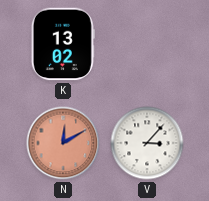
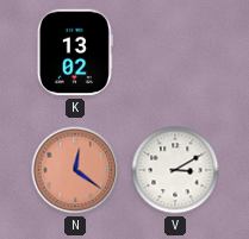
N: 12:10 -> 12:21
V: 3:07 -> 3:10
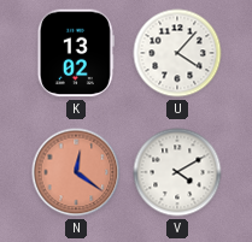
U: none -> 4:07
V: 3:10 -> 4:10
